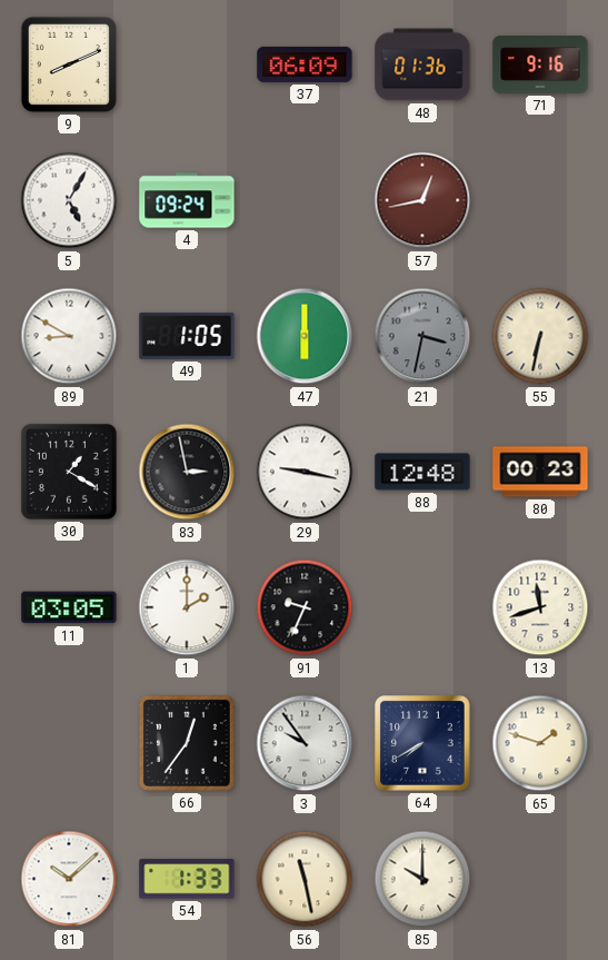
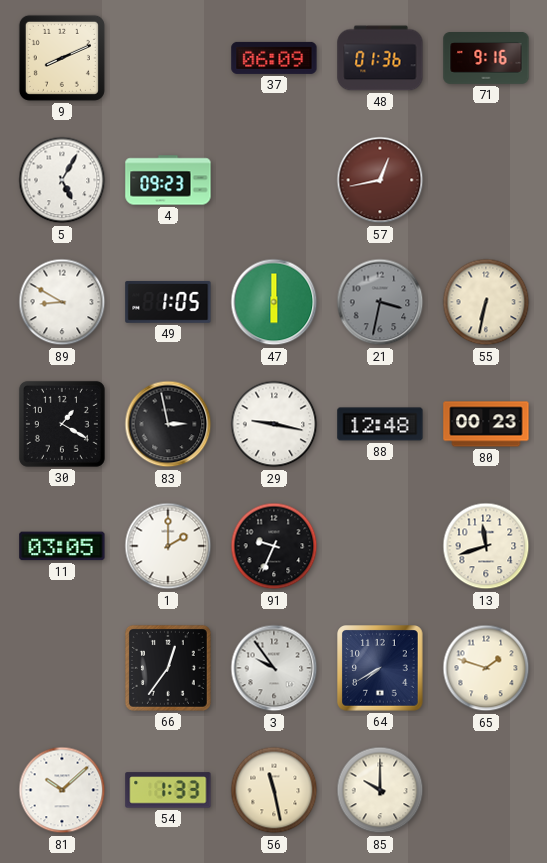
4: 09:24 -> 09:23
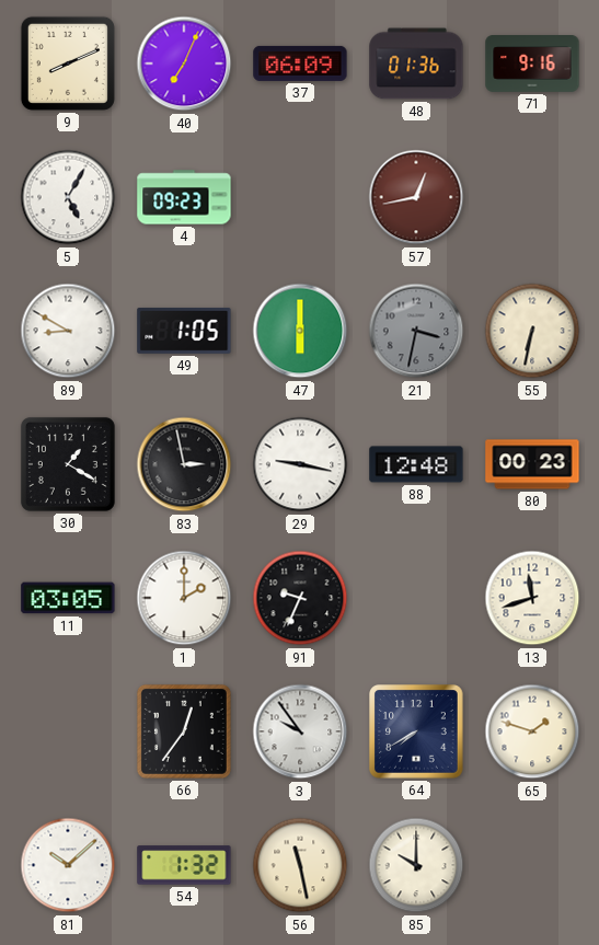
40: none -> 7:04
54: 1:33 -> 1:32
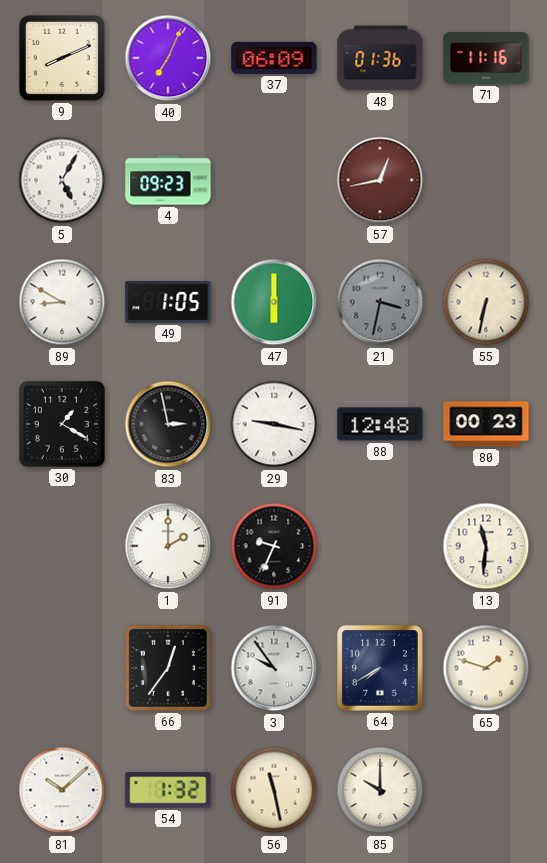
71: 9:16 -> 11:16
11: 03:05 -> none
13: 11:42 -> 11:31
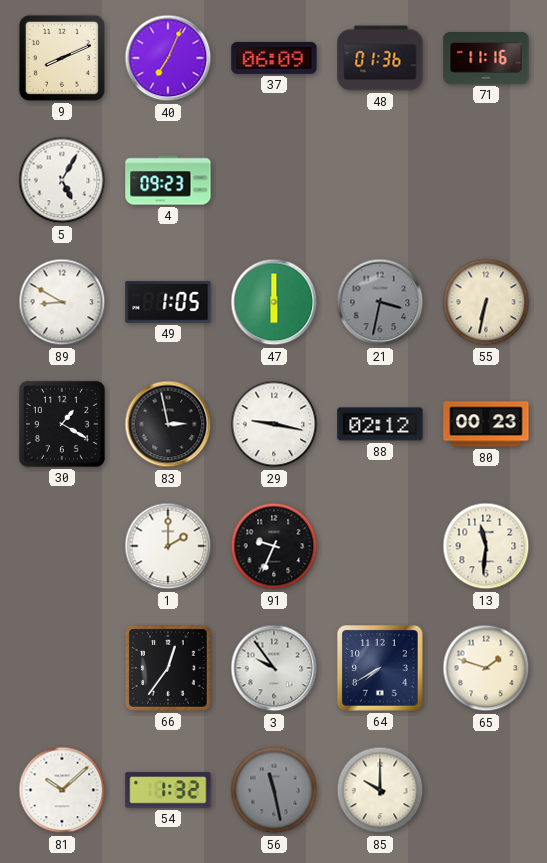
57: 12:43 -> none
88: 12:48 -> 02:12
56 dial: cream -> grey
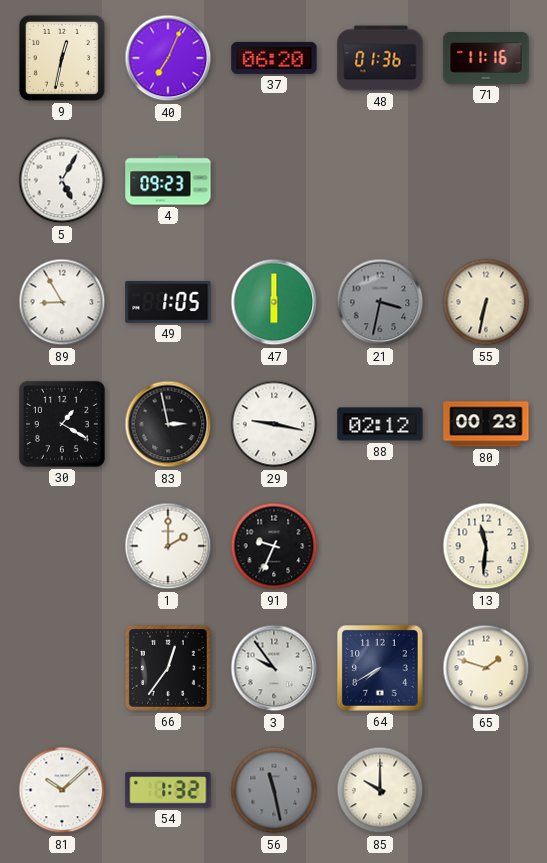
9: 8:11 -> 12:32
37: 06:09 -> 06:20
89: 8:50 -> 8:55
